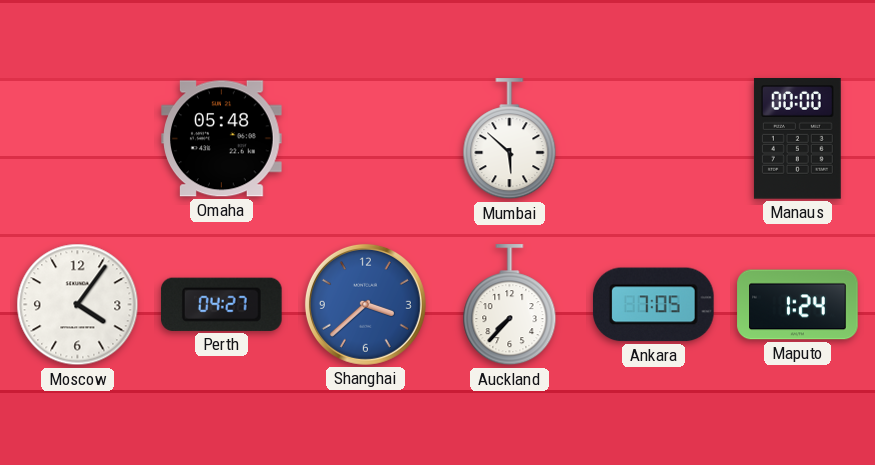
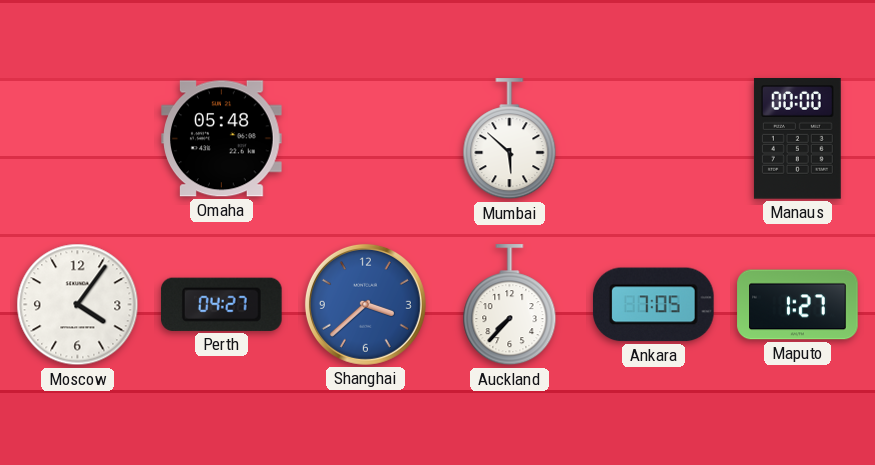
Maputo: 1:24 -> 1:27
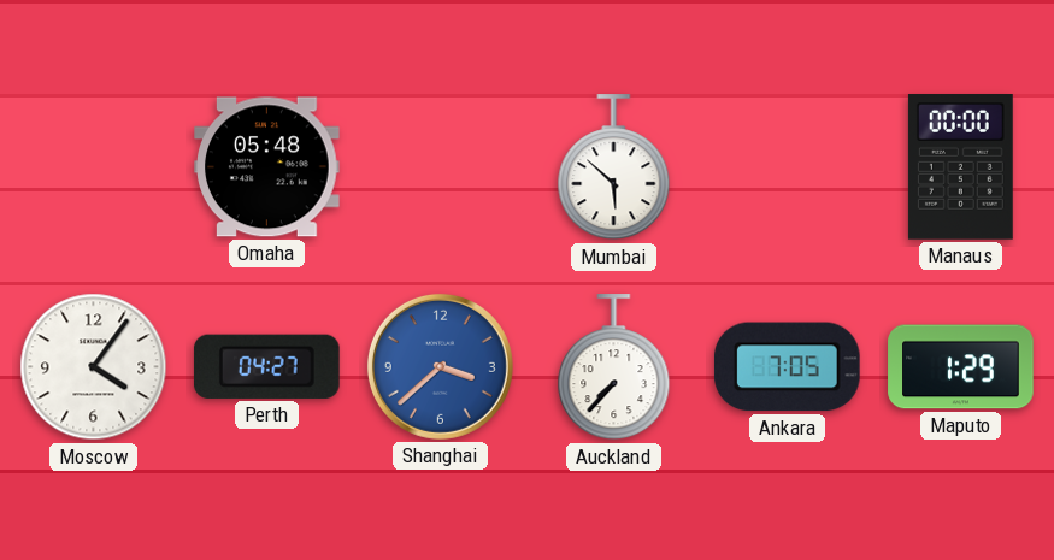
Maputo: 1:27 -> 1:29
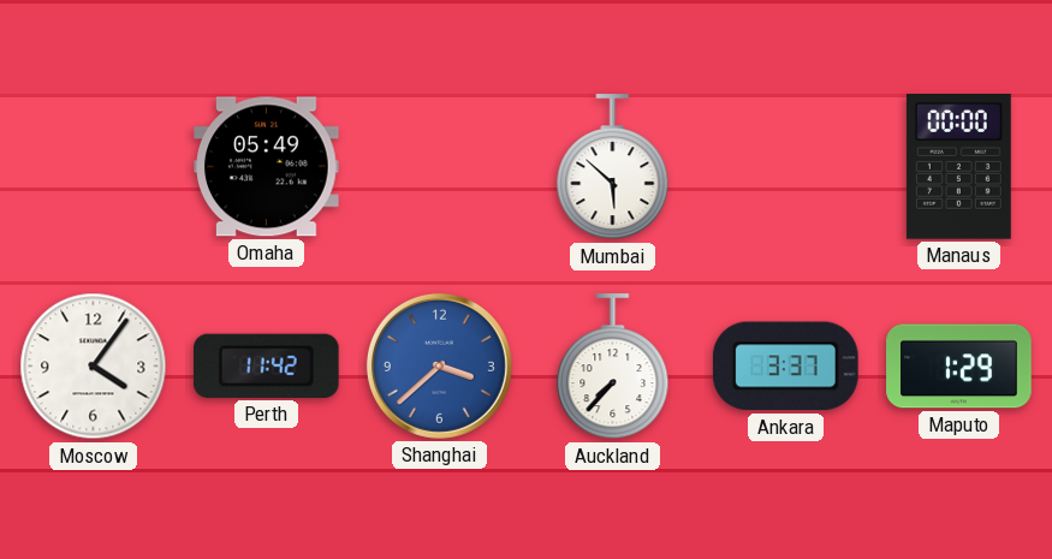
Omaha: 05:48 -> 05:49
Perth: 04:27 -> 11:42
Ankara: 7:05 -> 3:37
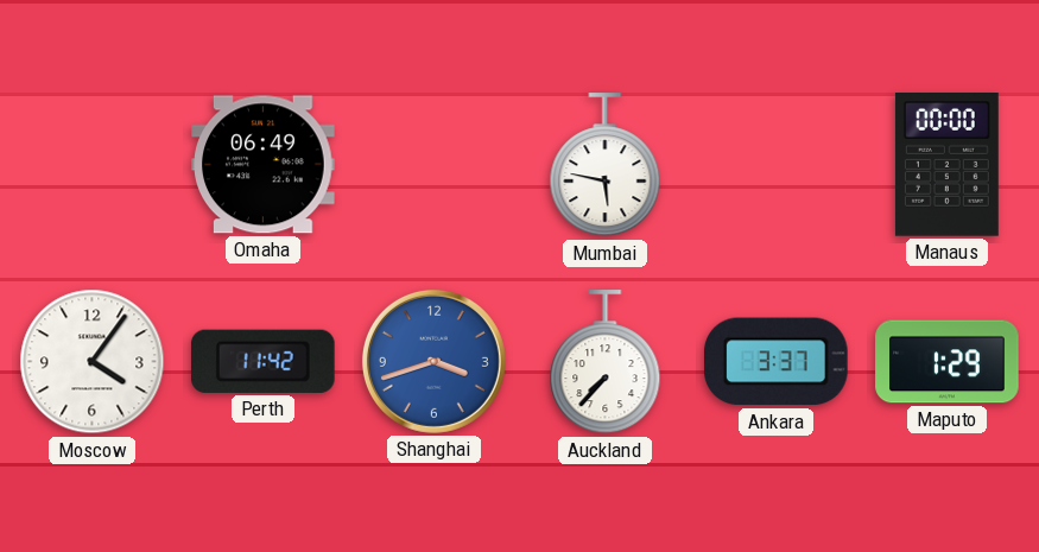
Omaha: 05:49 -> 06:49
Mumbai: 5:52 -> 5:47
Shanghai: 3:38 -> 3:42
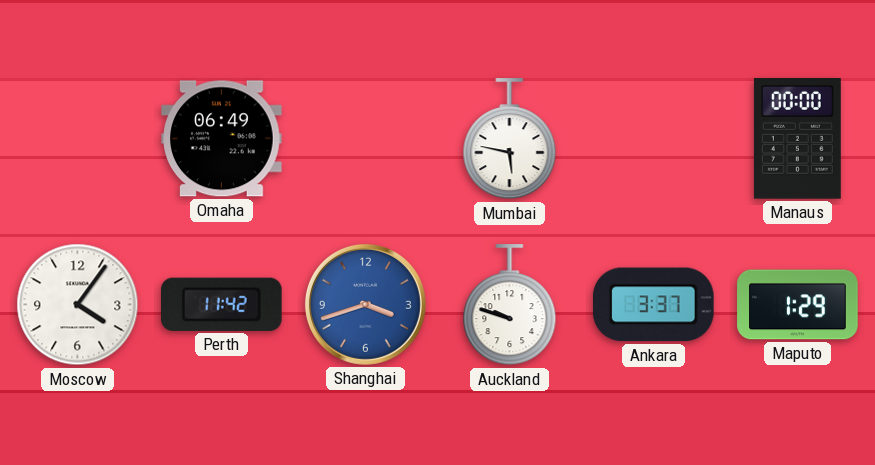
Auckland: 7:37 -> 9:48
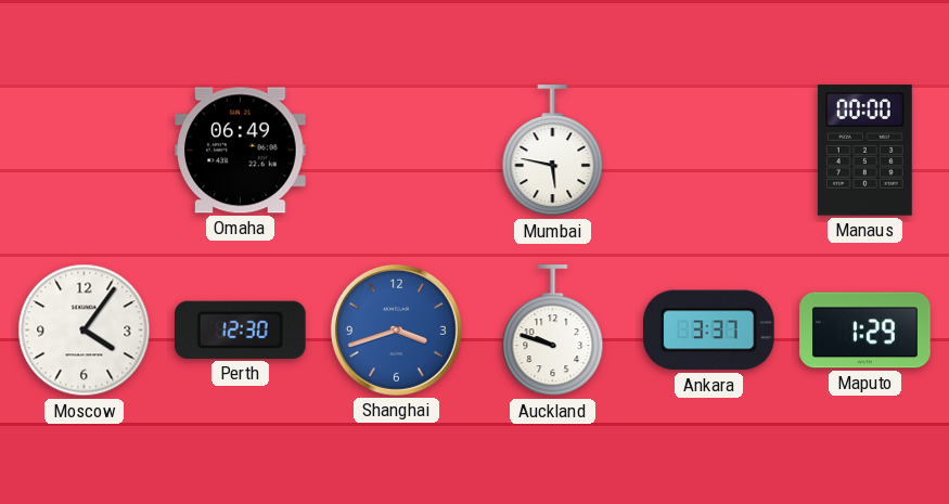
Perth: 11:42 -> 12:30
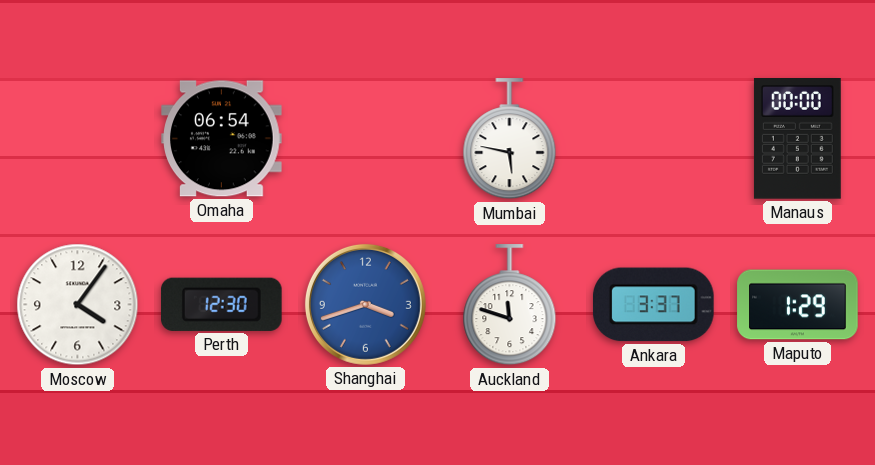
Omaha: 06:49 -> 06:54
Auckland: 9:48 -> 11:48
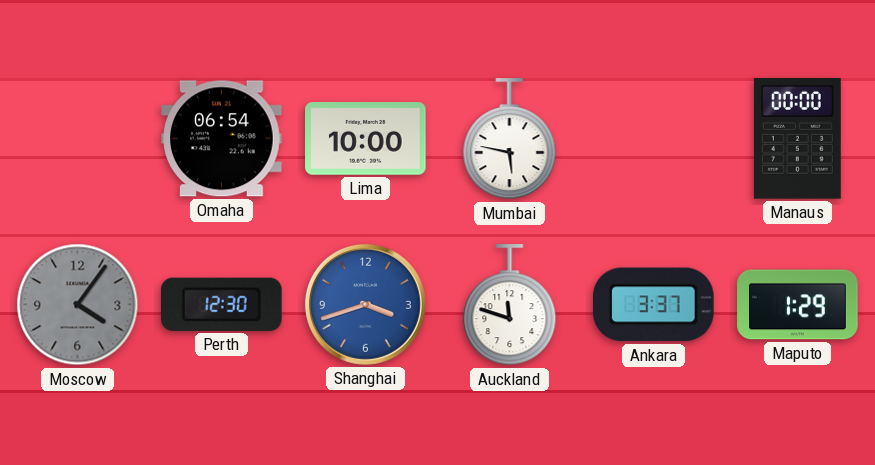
Lima: none -> 10:00
Moscow dial: white -> grey
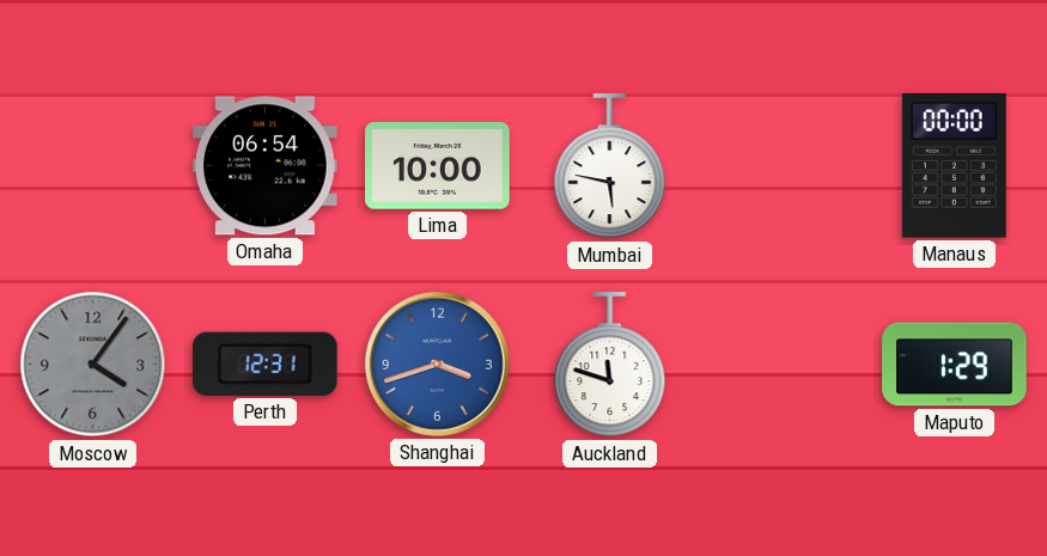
Perth: 12:30 -> 12:31
Ankara: 3:37 -> none
